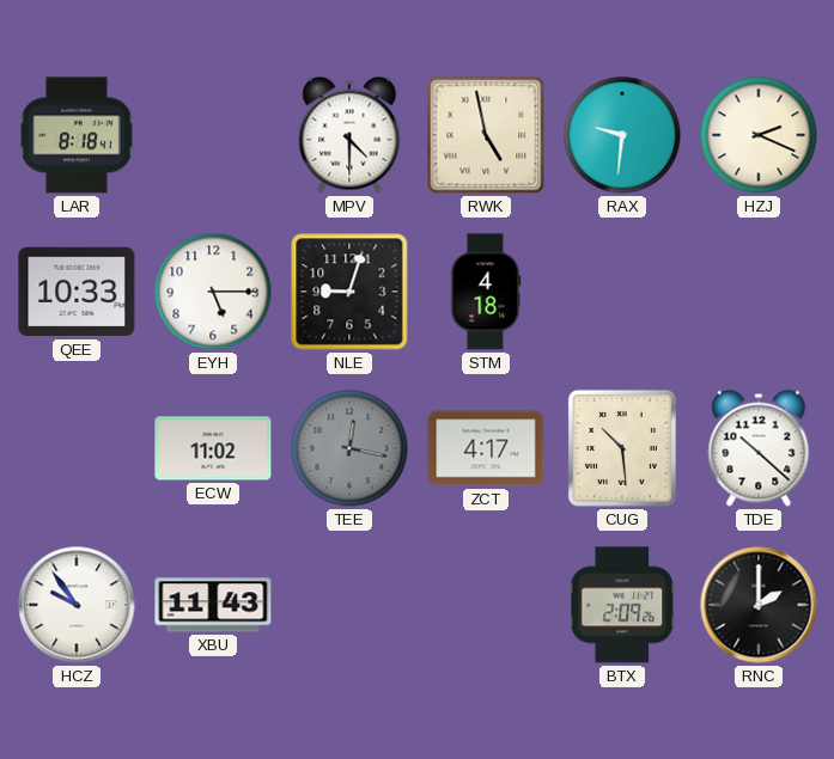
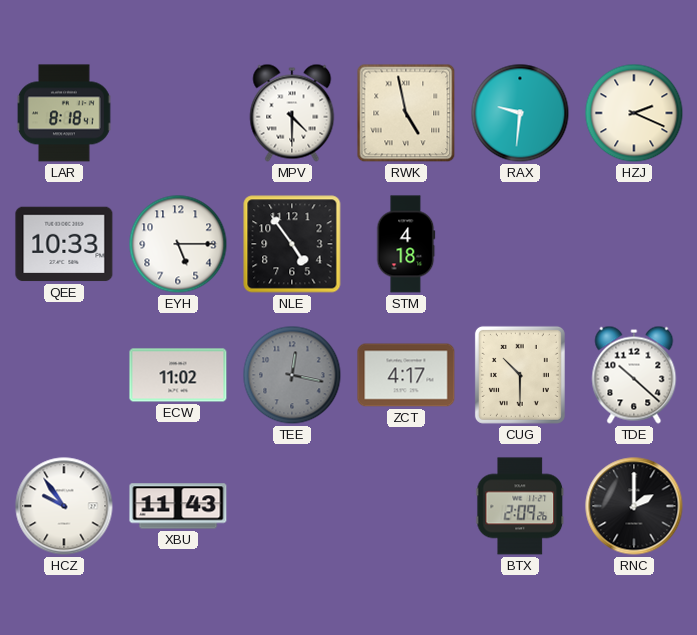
NLE: 9:03 -> 4:54
CUG: 10:29 -> 10:30
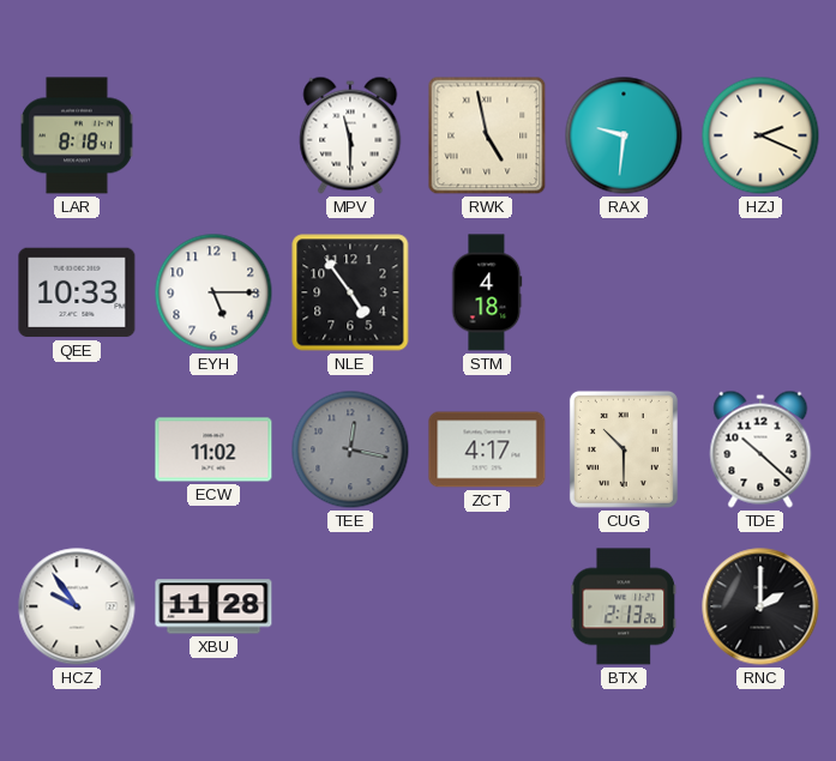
MPV: 4:30 -> 11:30
XBU: 11:43 -> 11:28
BTX: 2:09 -> 2:13
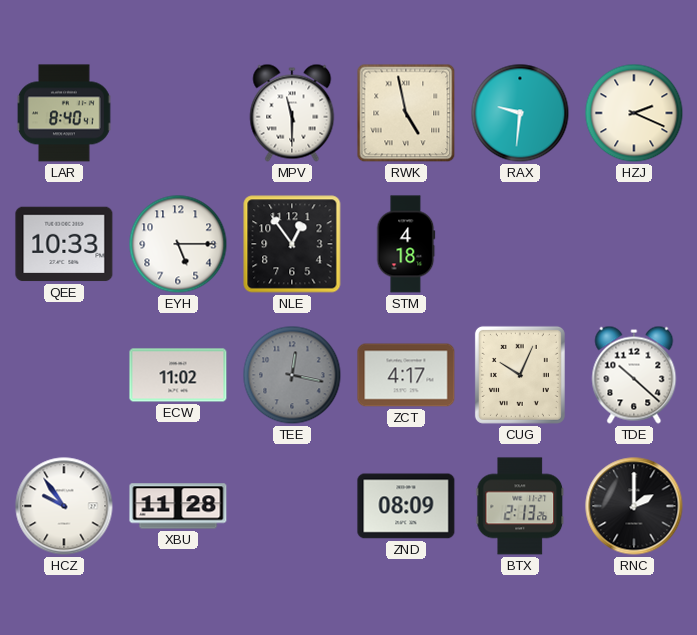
LAR: 8:18 -> 8:40
NLE: 4:54 -> 12:54
CUG: 10:30 -> 10:04
ZND: none -> 08:09
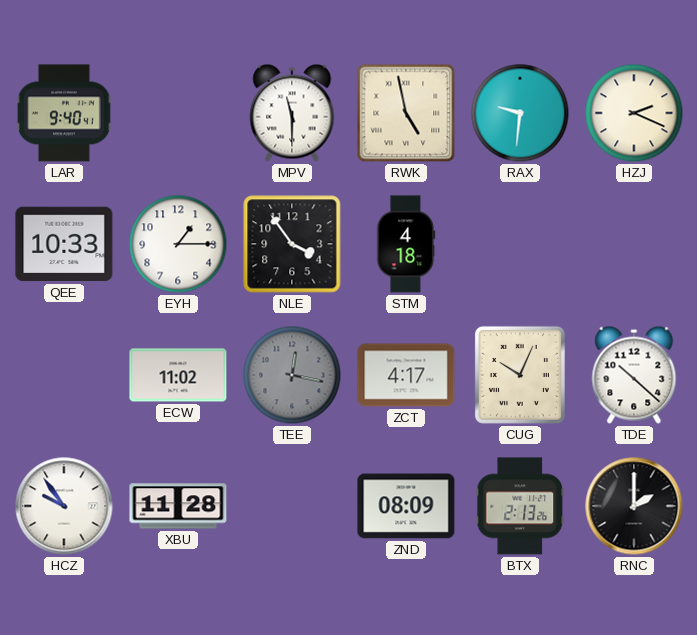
LAR: 8:40 -> 9:40
EYH: 5:15 -> 1:15
NLE: 12:54 -> 3:54
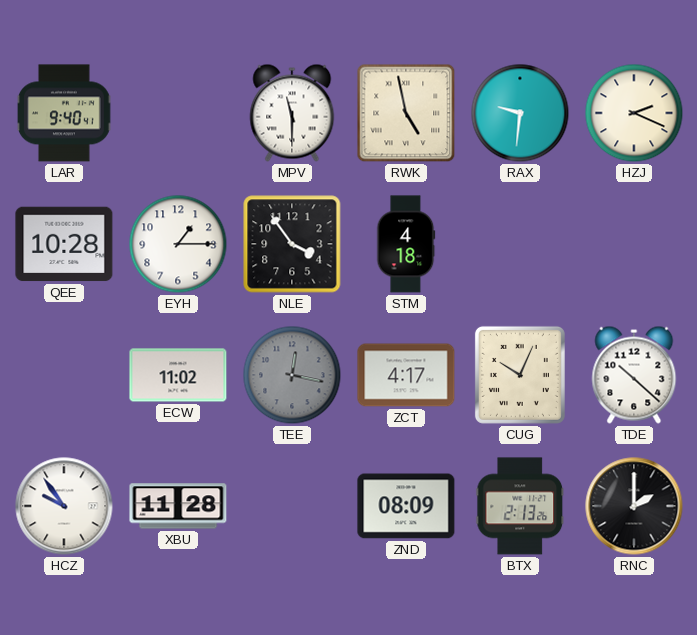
QEE: 10:33 -> 10:28
